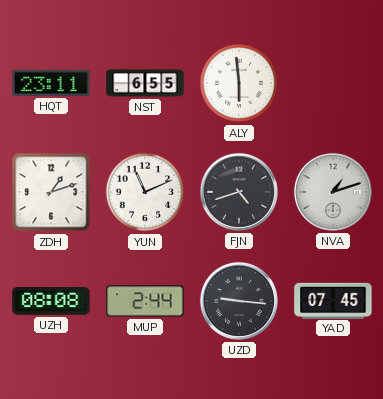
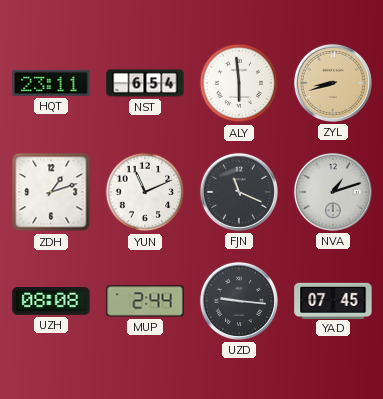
NST: 6:55 -> 6:54
ZYL: none -> 8:42
FJN: 4:42 -> 11:19
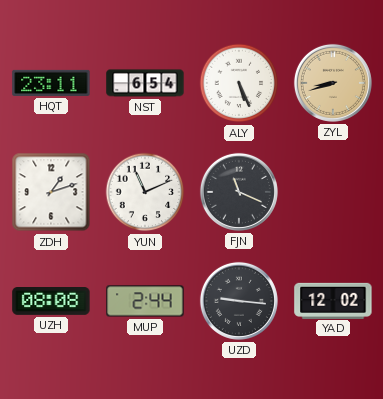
ALY: 5:59 -> 5:26
NVA: 1:12 -> none
YAD: 07:45 -> 12:02
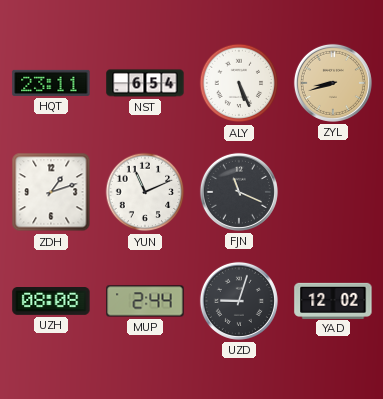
UZD: 9:16 -> 9:03
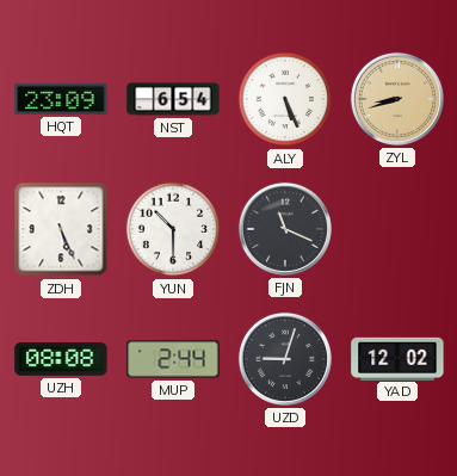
HQT: 23:11 -> 23:09
ZDH: 1:12 -> 5:26
YUN: 11:11 -> 10:30
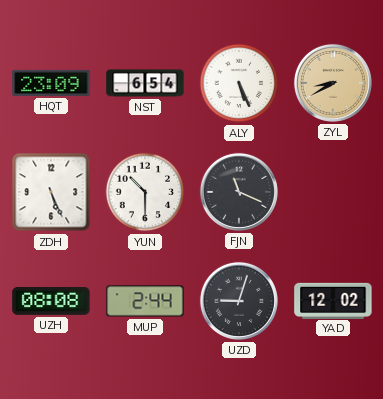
ZYL: 8:42 -> 8:40
